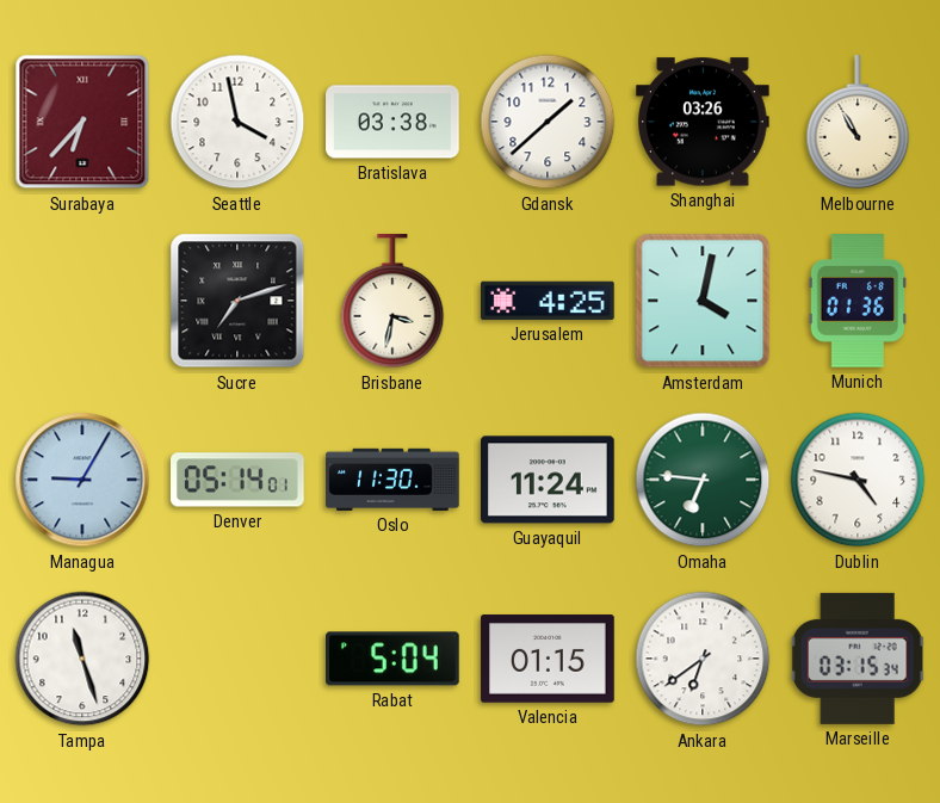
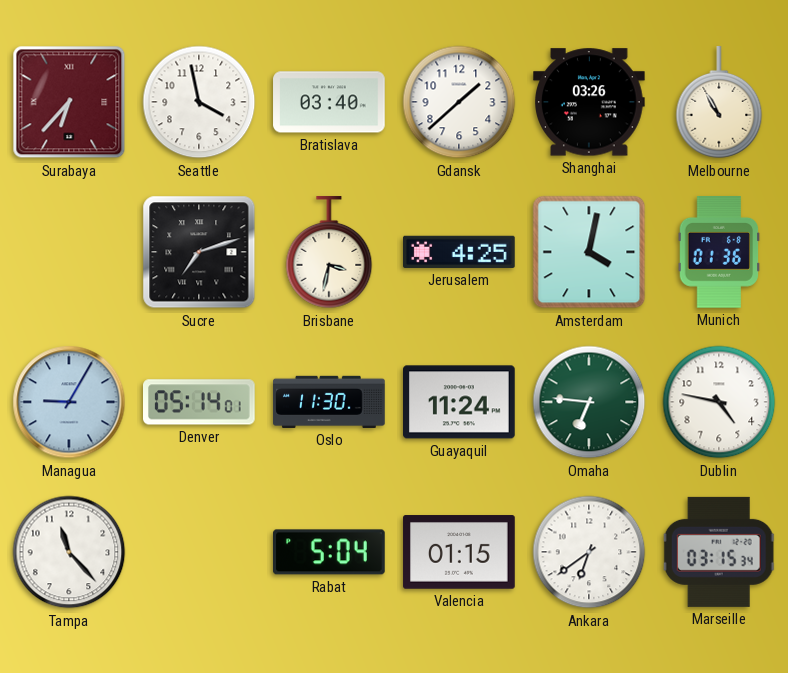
Bratislava: 03:38 -> 03:40
Tampa: 11:27 -> 11:23
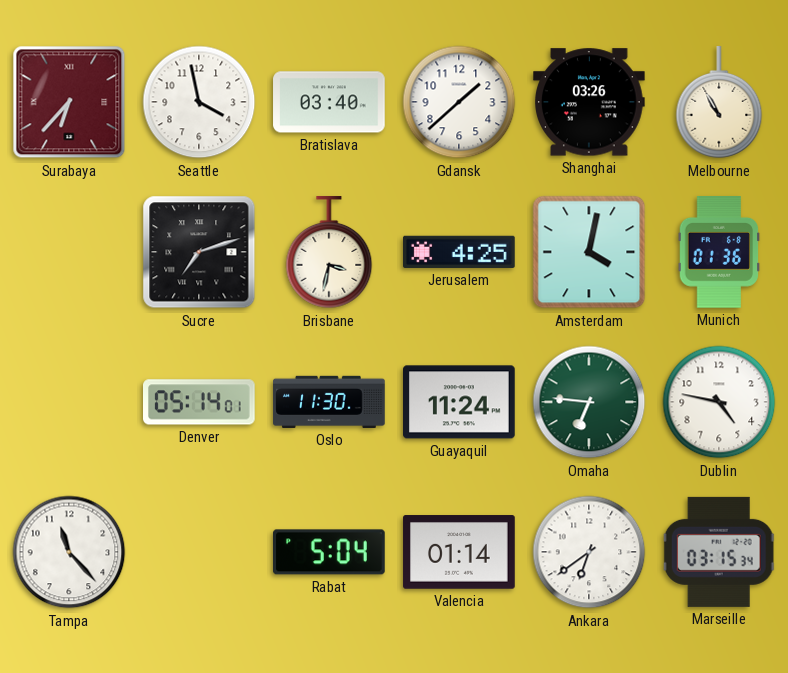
Managua: 9:05 -> none
Valencia: 01:15 -> 01:14
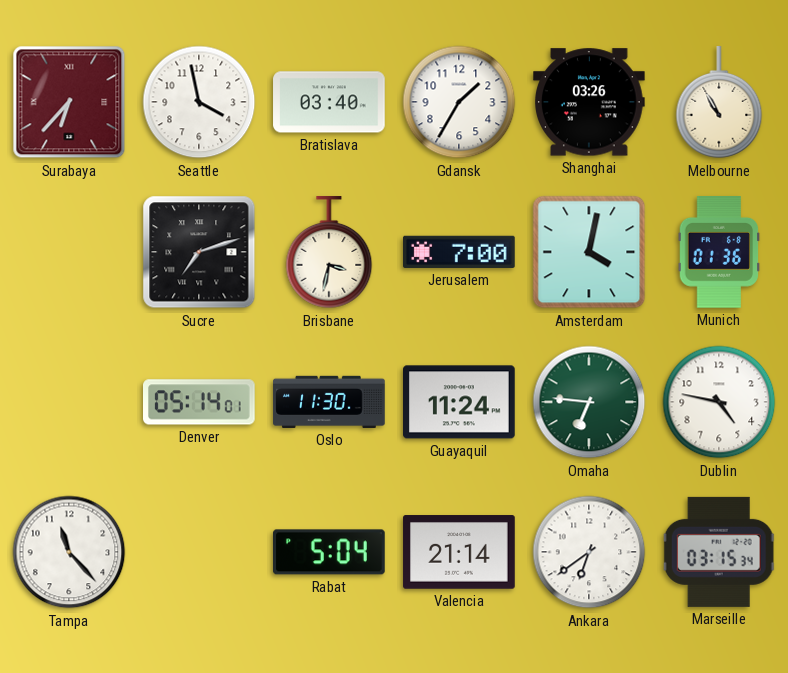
Gdansk: 1:38 -> 1:35
Jerusalem: 4:25 -> 7:00
Valencia: 01:14 -> 21:14
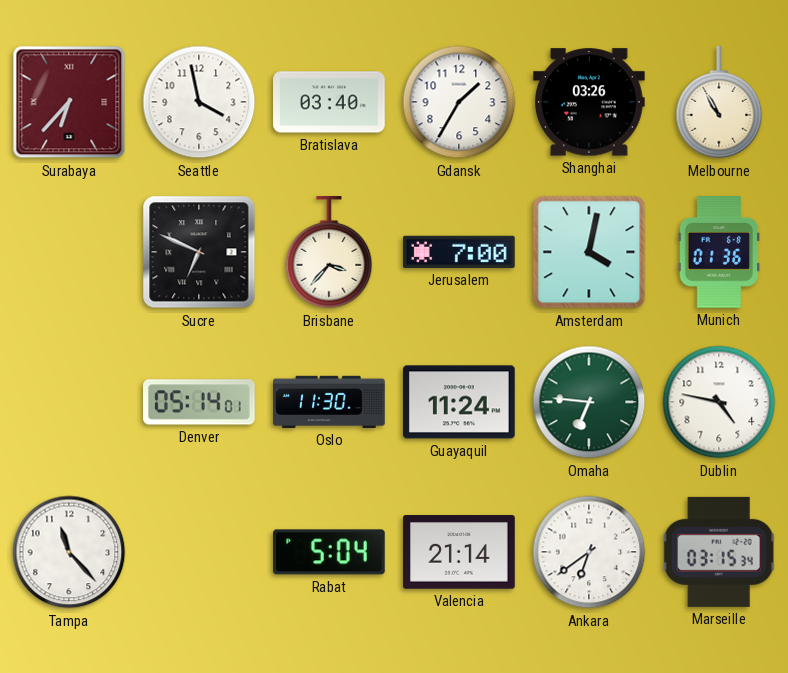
Sucre: 7:12 -> 6:49
Brisbane: 3:32 -> 3:37
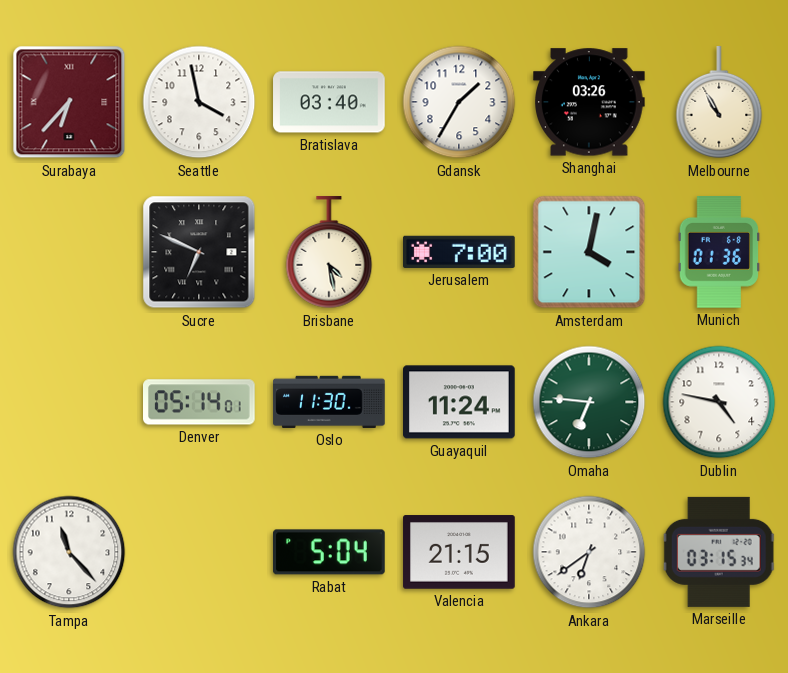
Brisbane: 3:37 -> 4:28
Valencia: 21:14 -> 21:15
